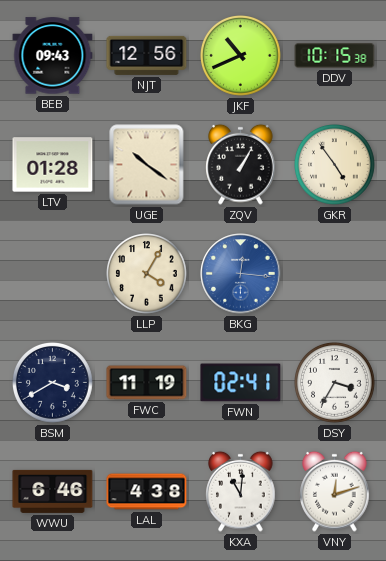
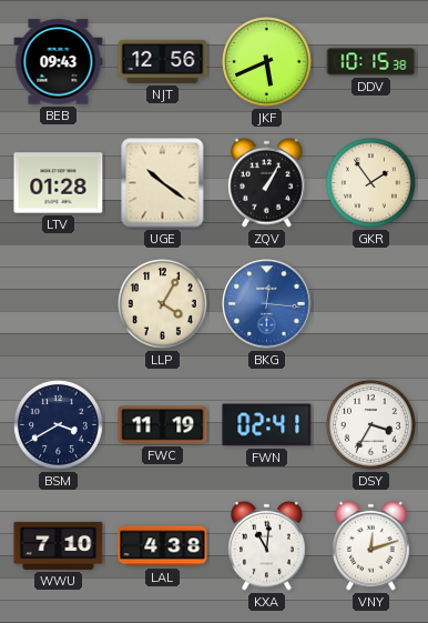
JKF: 10:41 -> 5:41
GKR: 4:54 -> 1:54
WWU: 6:46 -> 7:10
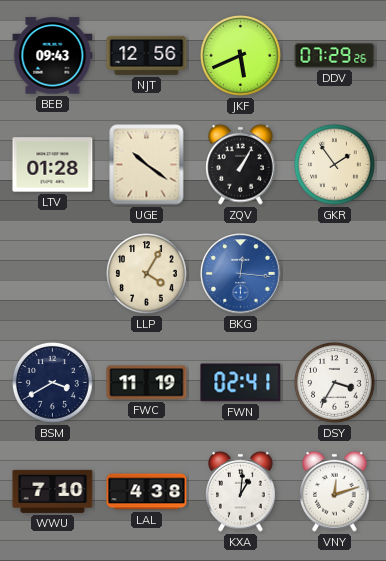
DDV: 10:15 -> 07:29
KXA: 11:01 -> 1:01
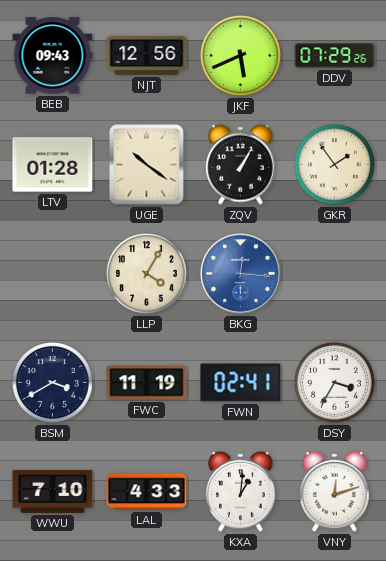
LAL: 4:38 -> 4:33
